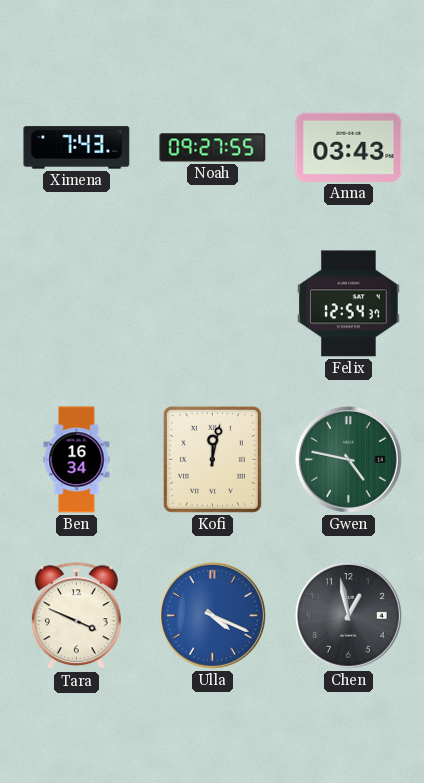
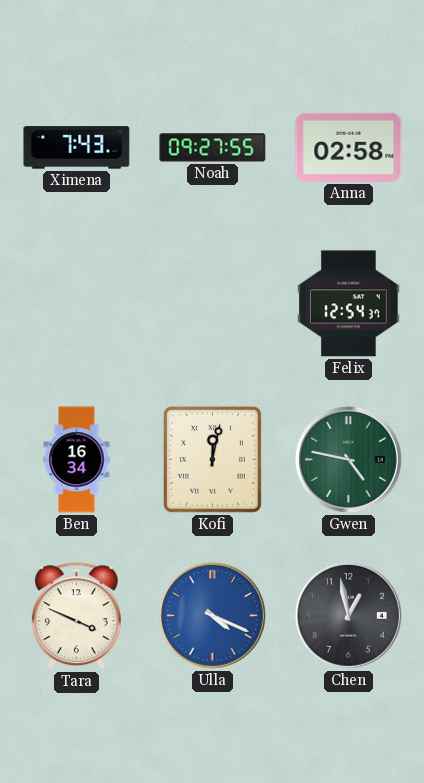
Anna: 03:43 -> 02:58
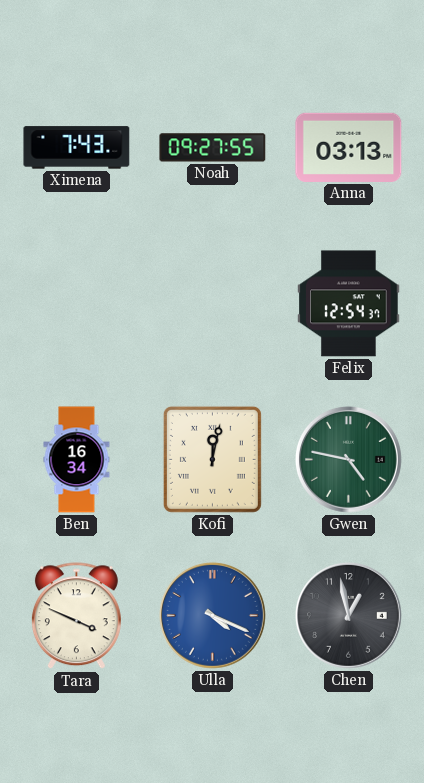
Anna: 02:58 -> 03:13
